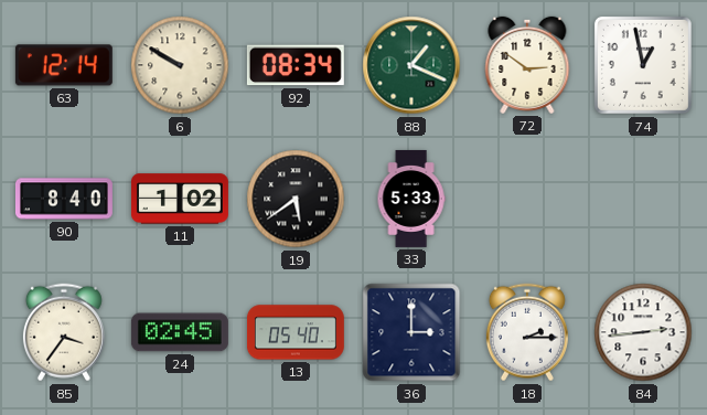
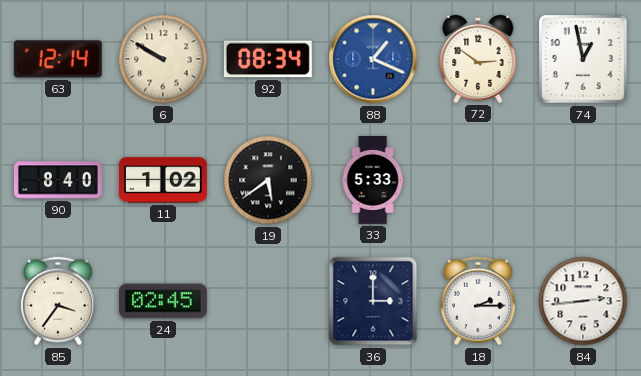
88 dial: green -> blue
13: 05:40 -> none
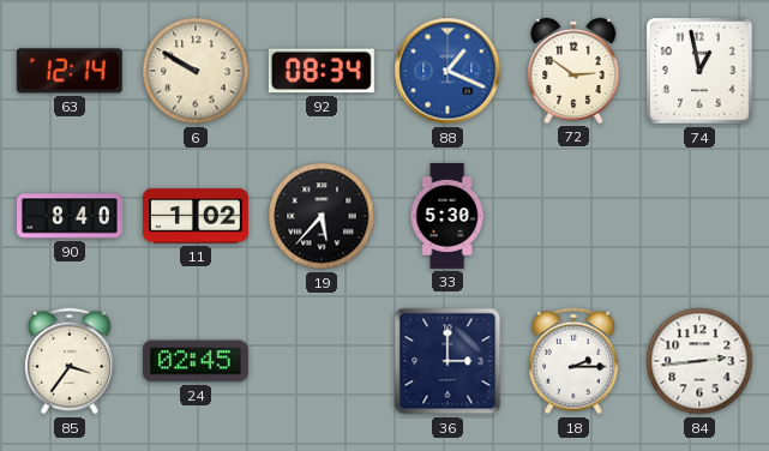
19: 5:39 -> 5:37
33: 5:33 -> 5:30
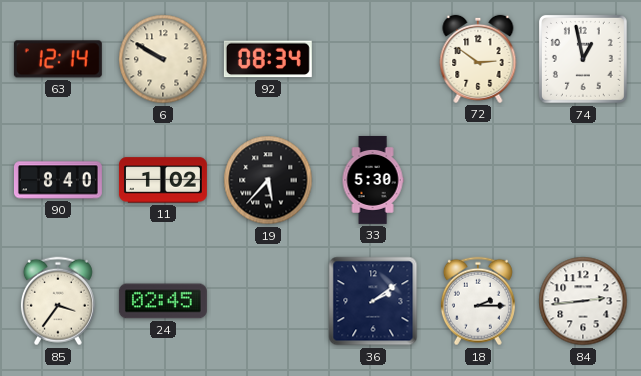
88: 1:19 -> none
36: 3:00 -> 2:09
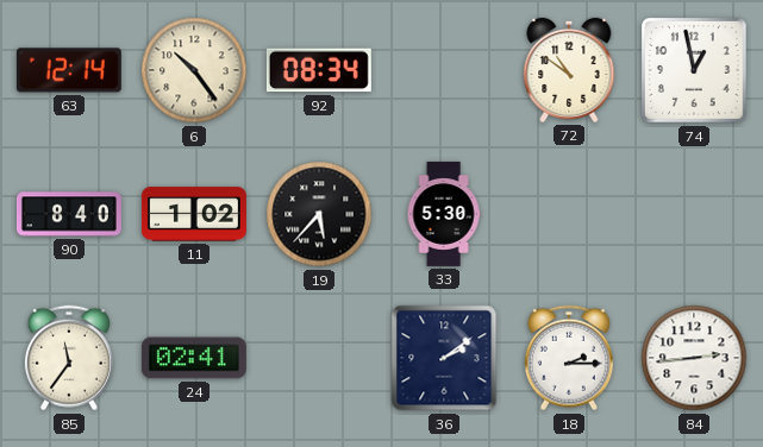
6: 9:50 -> 10:24
72: 2:51 -> 10:51
85: 3:36 -> 11:36
24: 02:45 -> 02:41
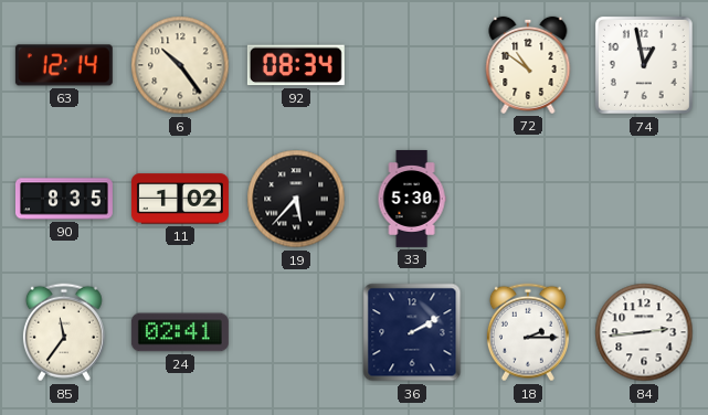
90: 8:40 -> 8:35
36: 2:09 -> 2:10
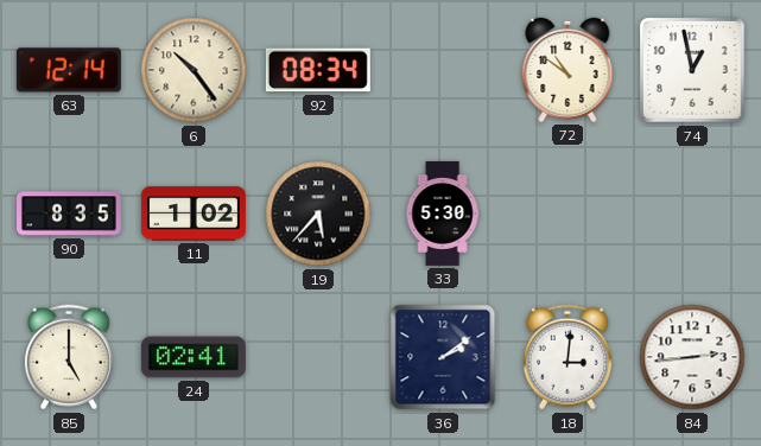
85: 11:36 -> 5:00
36: 2:10 -> 2:09
18: 2:15 -> 3:01
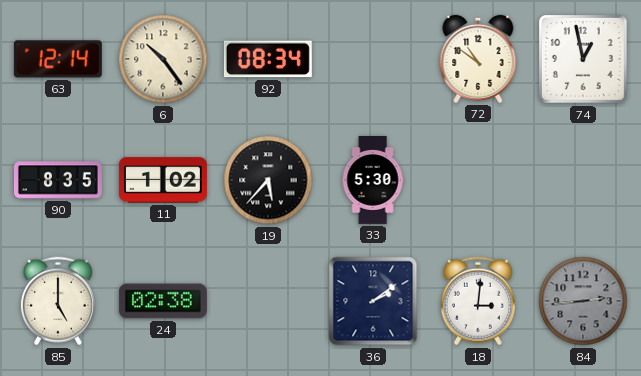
24: 02:41 -> 02:38
84 dial: white -> grey
